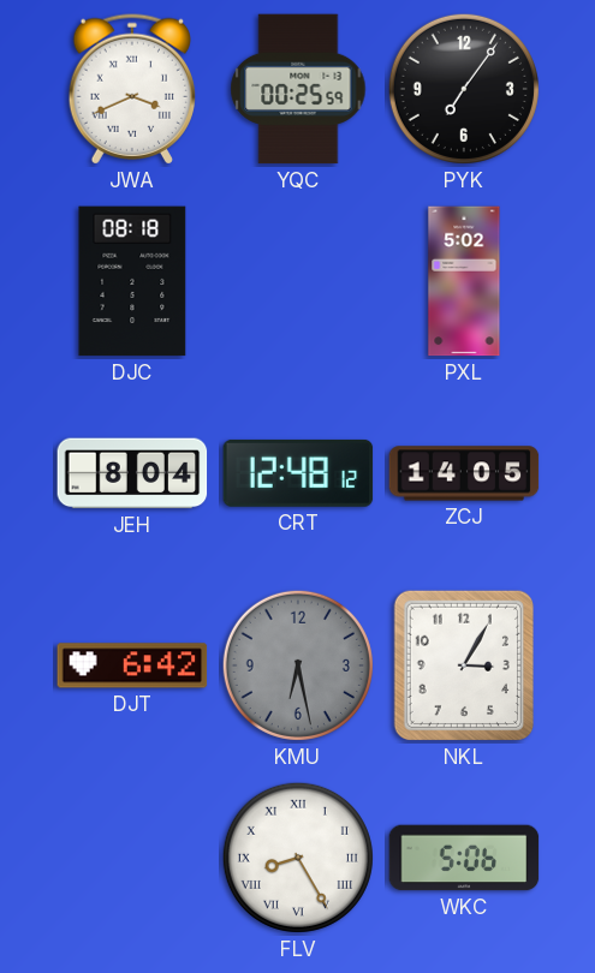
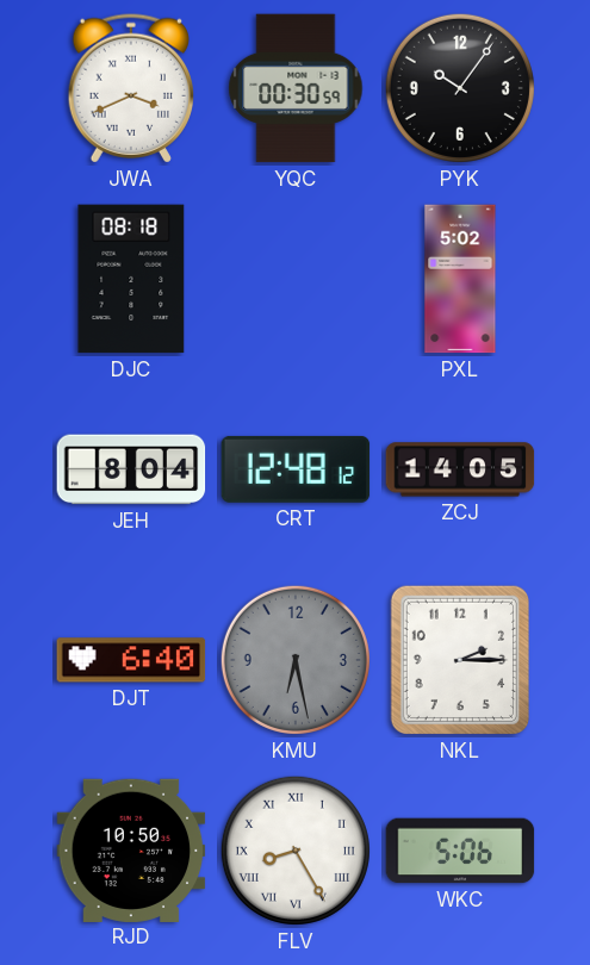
YQC: 00:25 -> 00:30
PYK: 7:06 -> 10:06
DJT: 6:42 -> 6:40
NKL: 3:05 -> 2:15
RJD: none -> 10:50
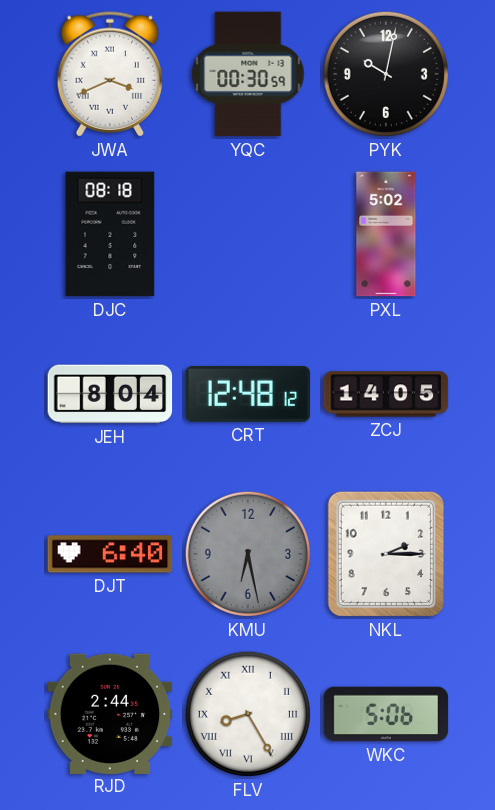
PYK: 10:06 -> 10:02
RJD: 10:50 -> 2:44
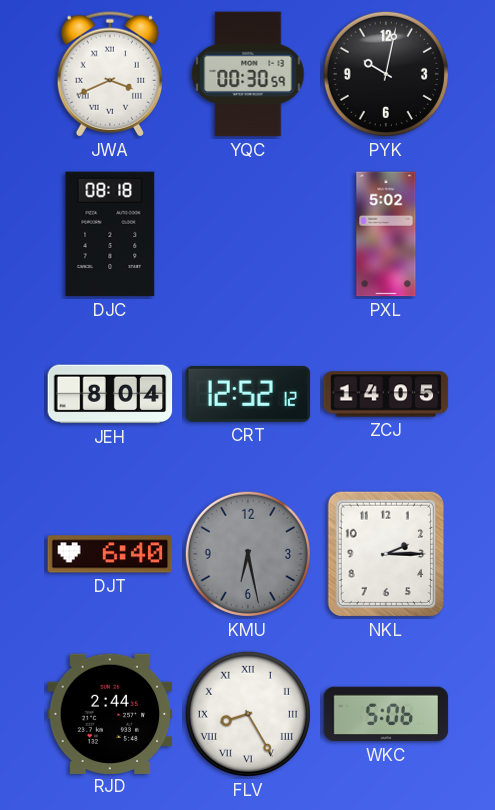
CRT: 12:48 -> 12:52
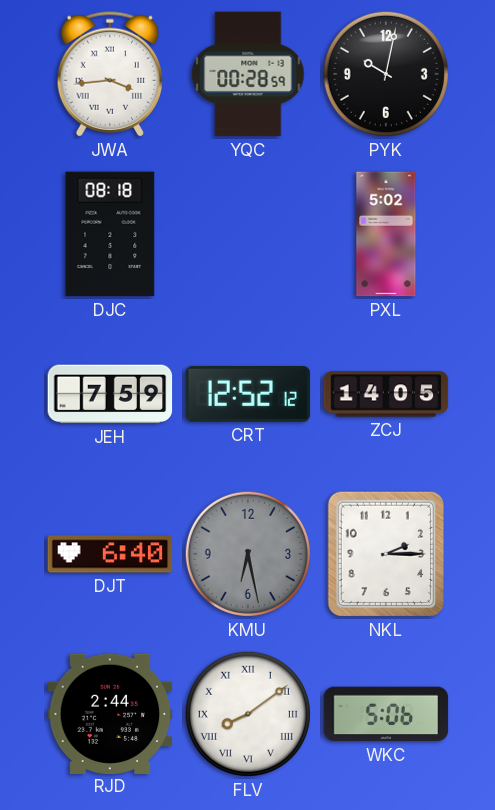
JWA: 3:41 -> 3:44
YQC: 00:30 -> 00:28
JEH: 8:04 -> 7:59
FLV: 8:25 -> 8:09
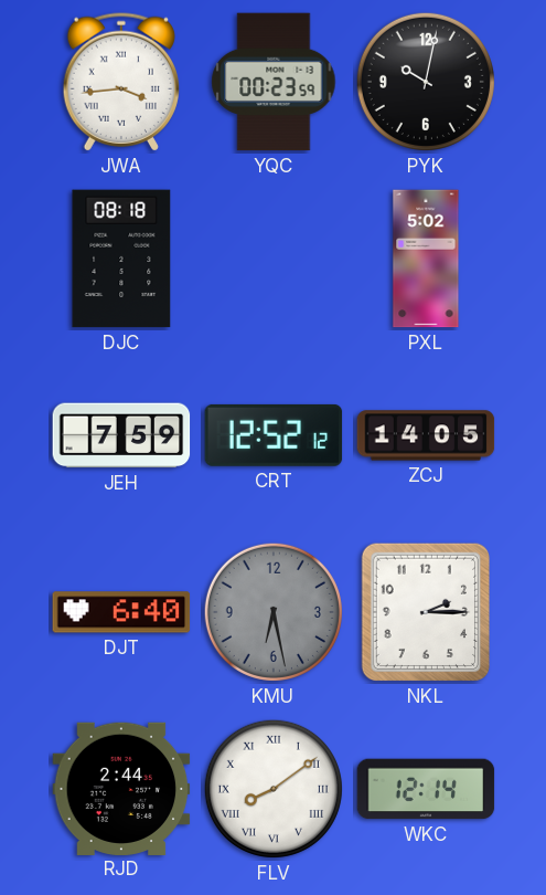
YQC: 00:28 -> 00:23
WKC: 5:06 -> 12:14
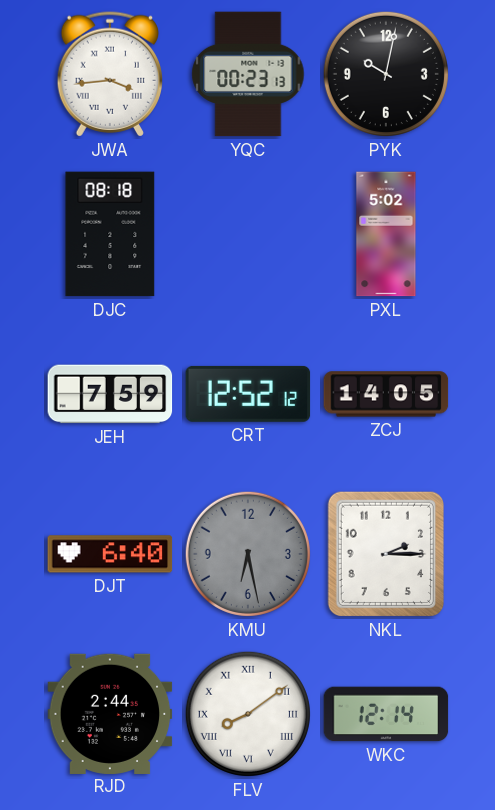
YQC: 00:23:59 -> 00:23:13
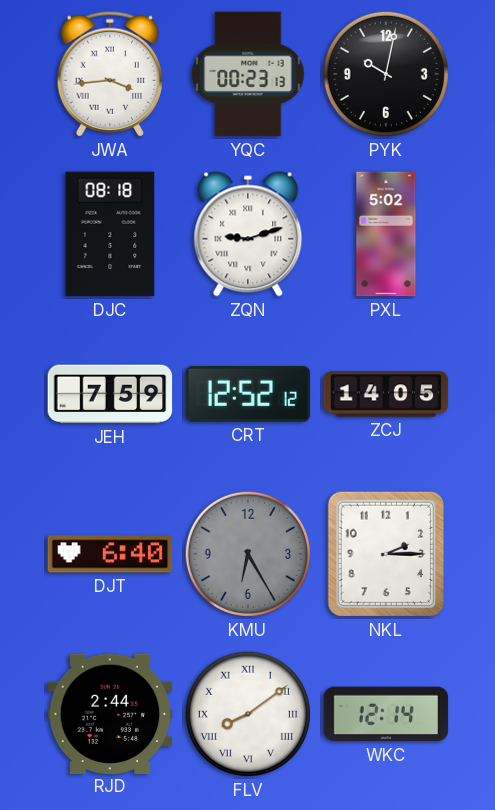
ZQN: none -> 9:12
KMU: 6:28 -> 6:25
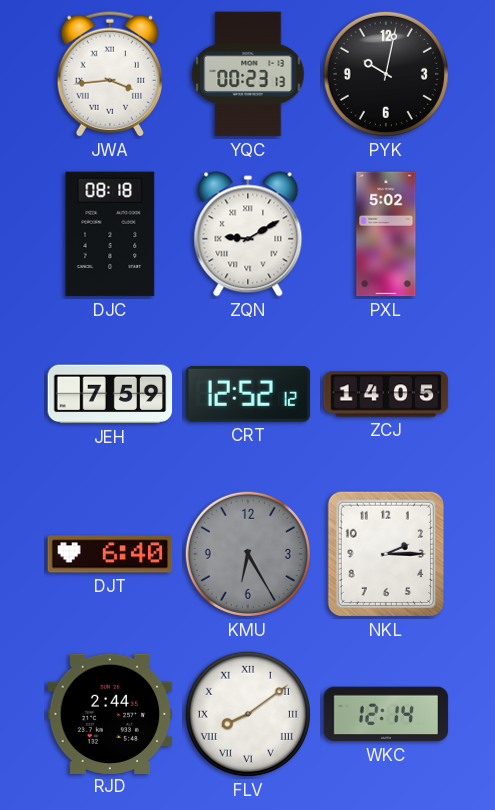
ZQN: 9:12 -> 9:10
